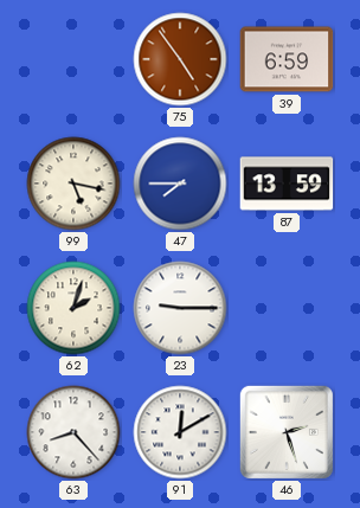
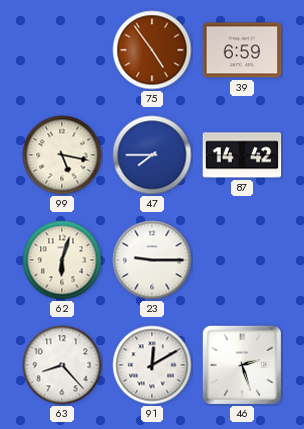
87: 13:59 -> 14:42
62: 2:03 -> 6:03
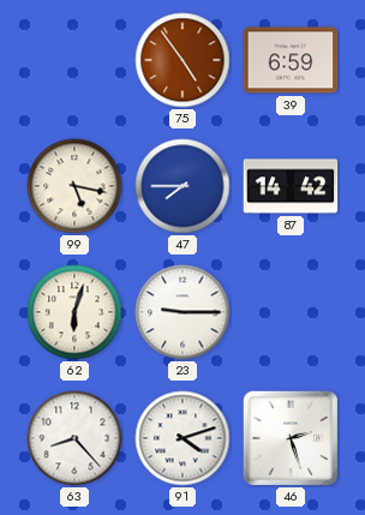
91: 12:10 -> 4:12
